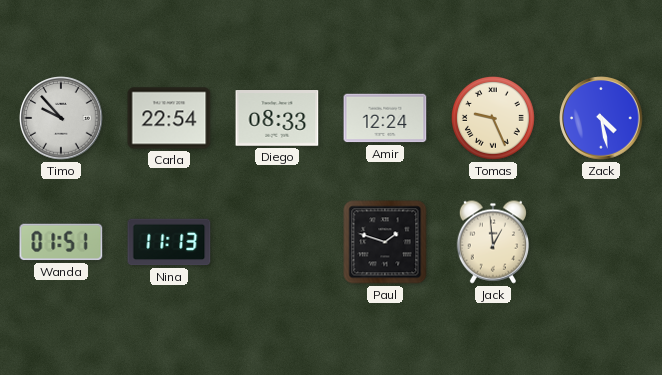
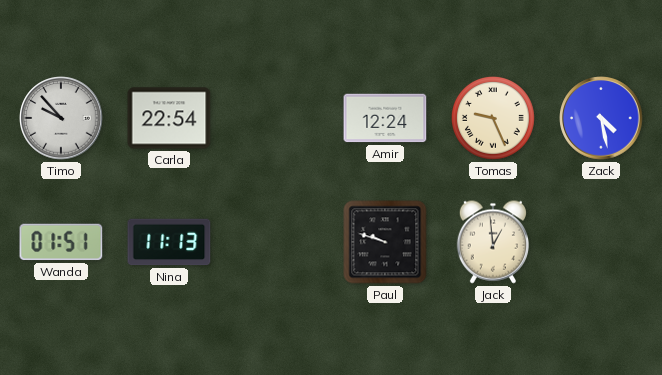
Diego: 08:33 -> none
Paul: 1:48 -> 9:48
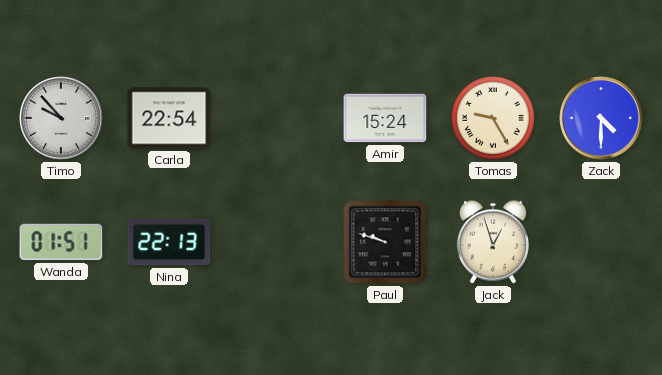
Amir: 12:24 -> 15:24
Tomas: 9:26 -> 9:25
Zack: 4:28 -> 4:30
Nina: 11:13 -> 22:13
Jack: 12:59 -> 12:57
